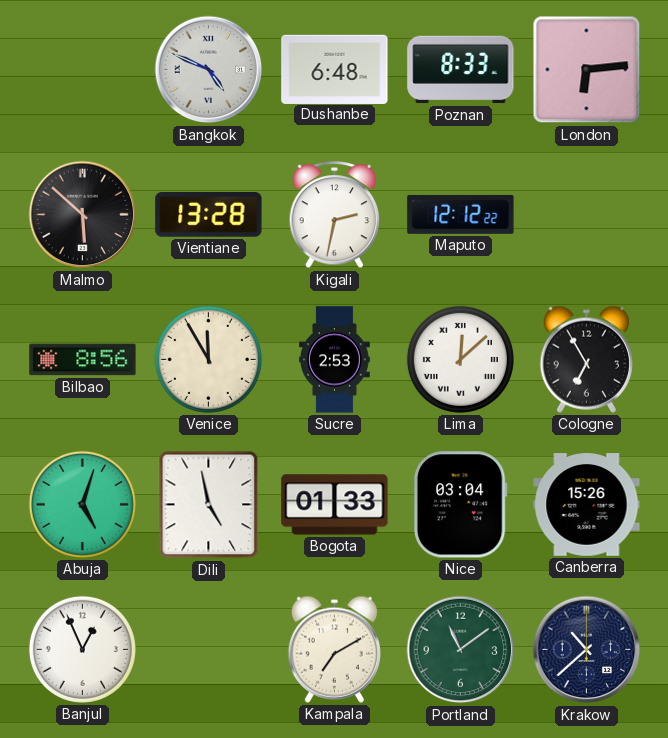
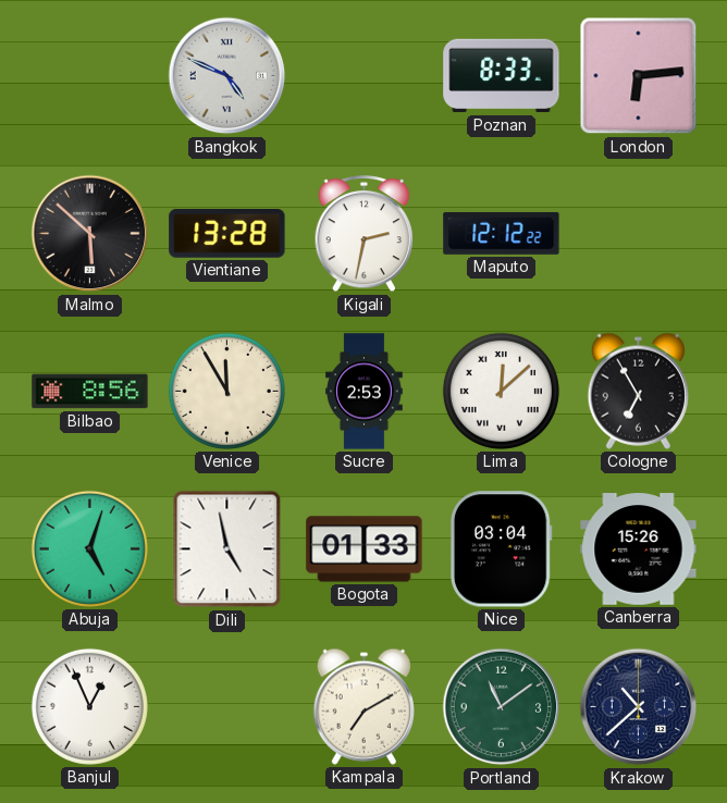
Dushanbe: 6:48 -> none
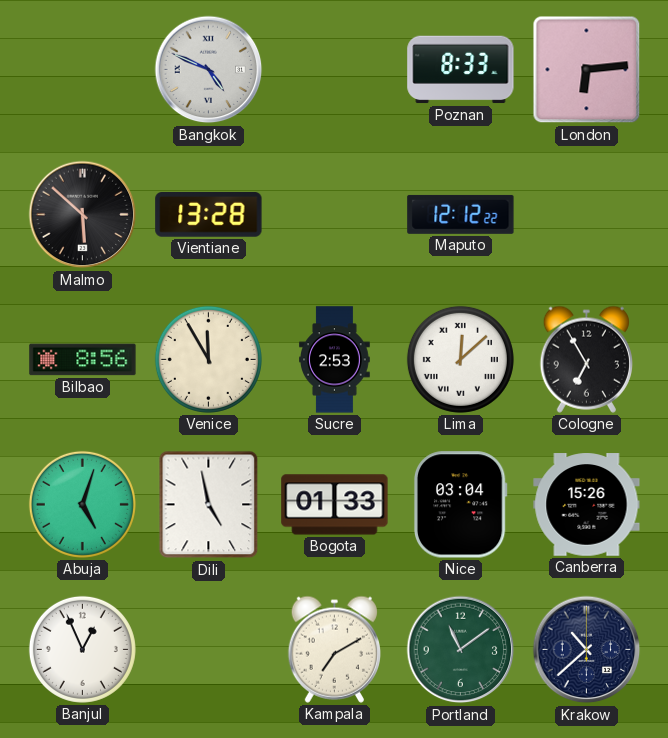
Kigali: 2:32 -> none
